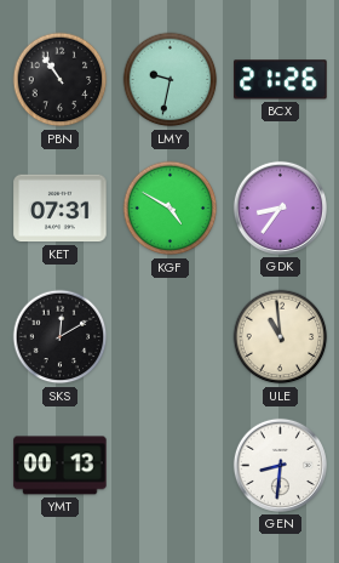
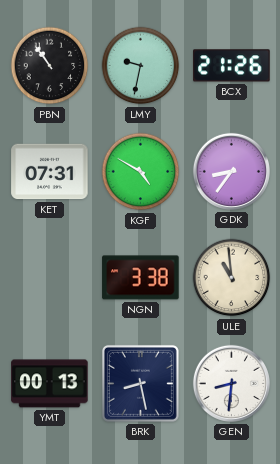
SKS: 12:10 -> none
NGN: none -> 3:38
BRK: none -> 8:28
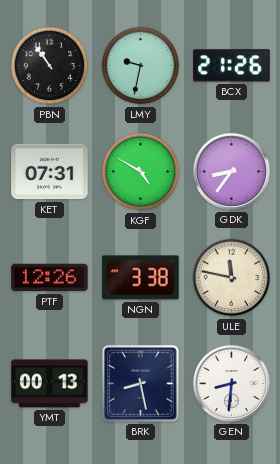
PTF: none -> 12:26
ULE: 10:59 -> 11:47
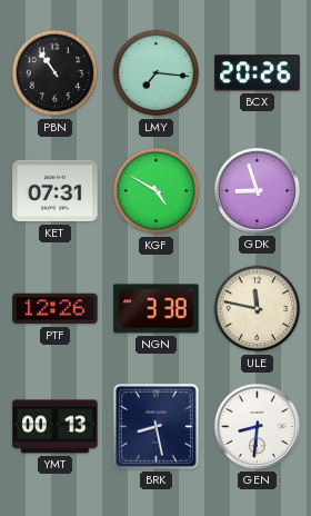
LMY: 9:32 -> 7:16
BCX: 21:26 -> 20:26
GDK: 8:36 -> 8:57
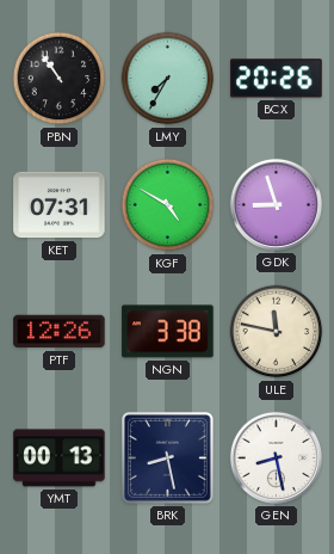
LMY: 7:16 -> 7:35
GEN: 8:31 -> 8:28
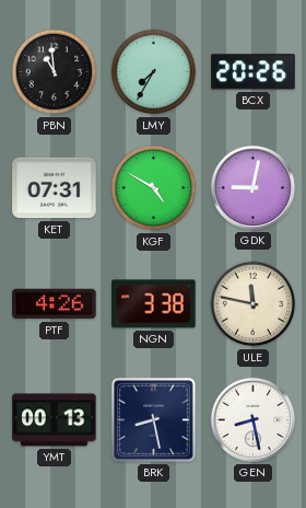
PBN: 10:54 -> 10:59
GDK: 8:57 -> 9:02
PTF: 12:26 -> 4:26
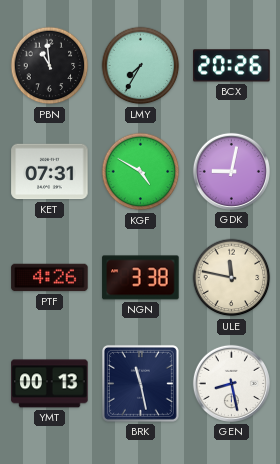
BRK: 8:28 -> 11:28
